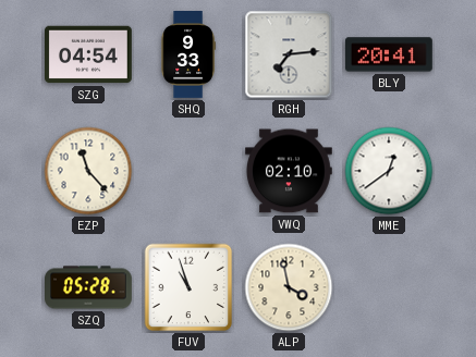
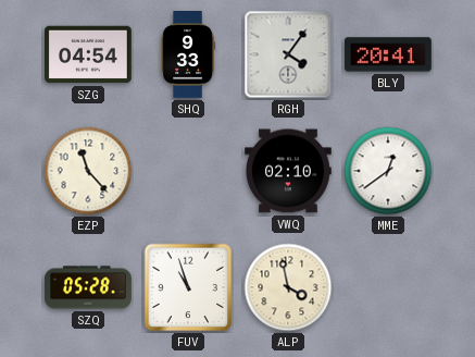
RGH: 7:14 -> 4:06
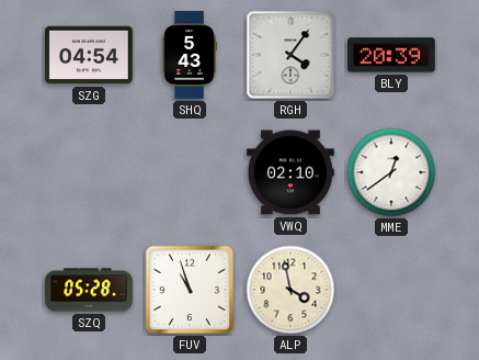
SHQ: 9:33 -> 5:43
BLY: 20:41 -> 20:39
EZP: 11:23 -> none
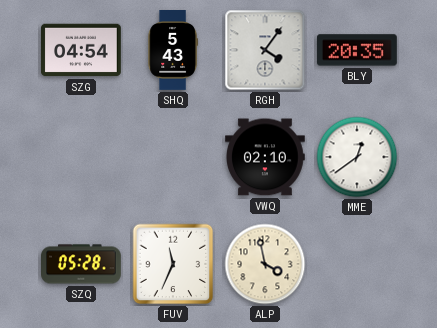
BLY: 20:39 -> 20:35
FUV: 10:57 -> 11:34
